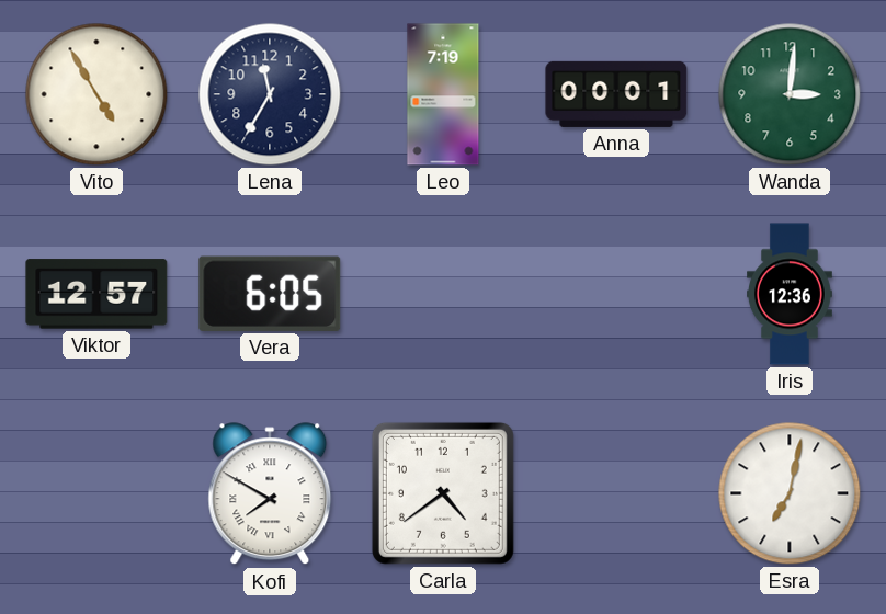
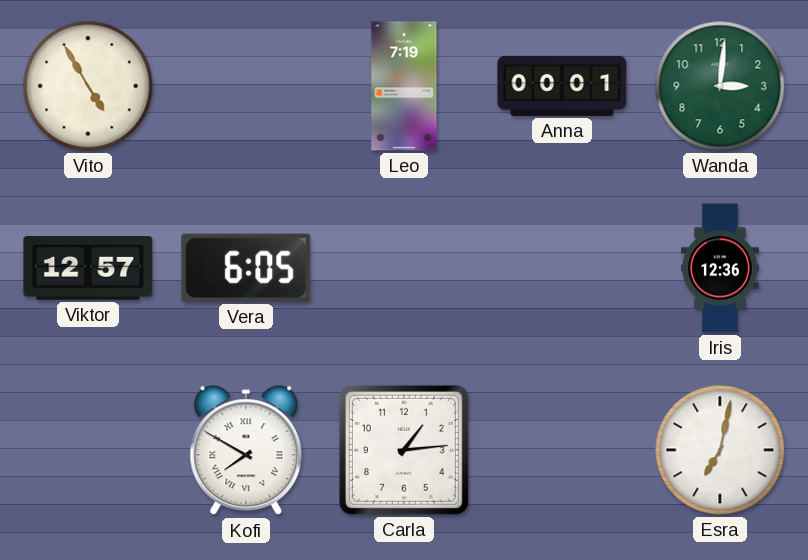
Lena: 11:35 -> none
Carla: 4:39 -> 1:14
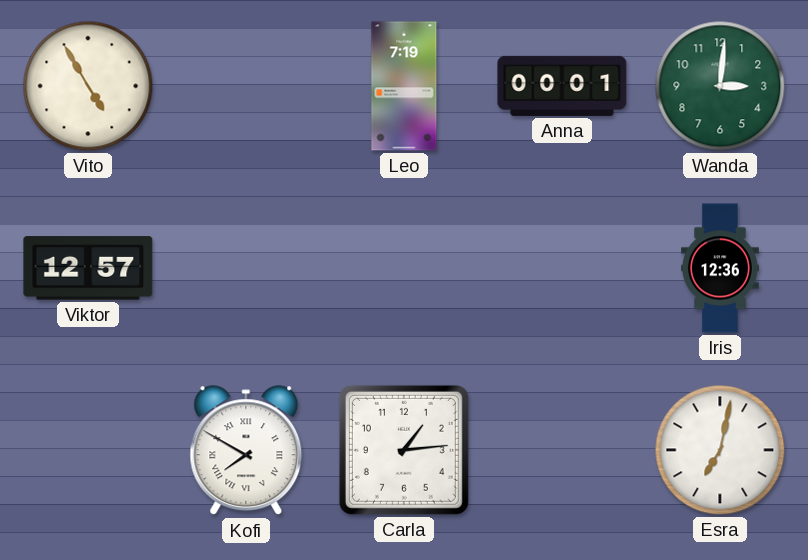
Vera: 6:05 -> none
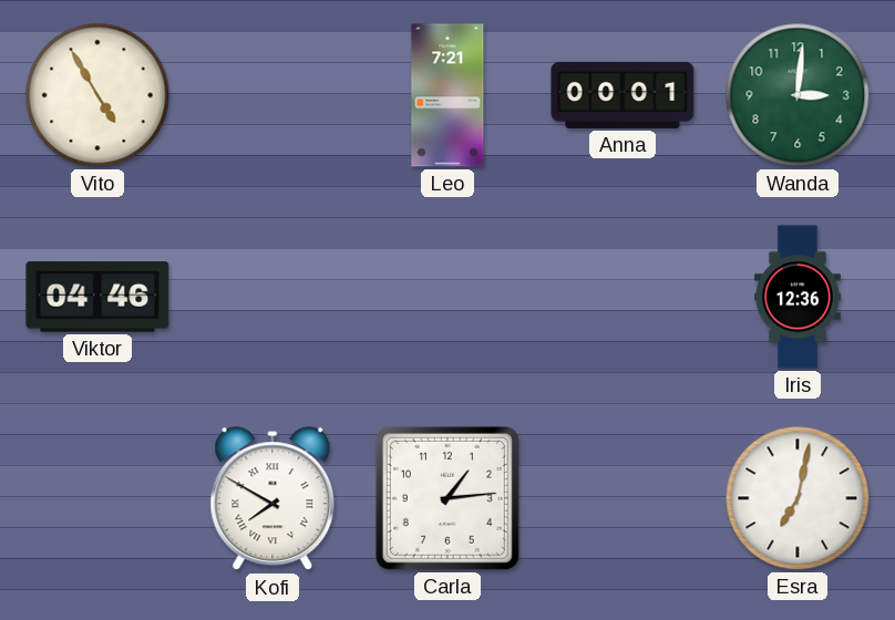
Leo: 7:19 -> 7:21
Viktor: 12:57 -> 04:46
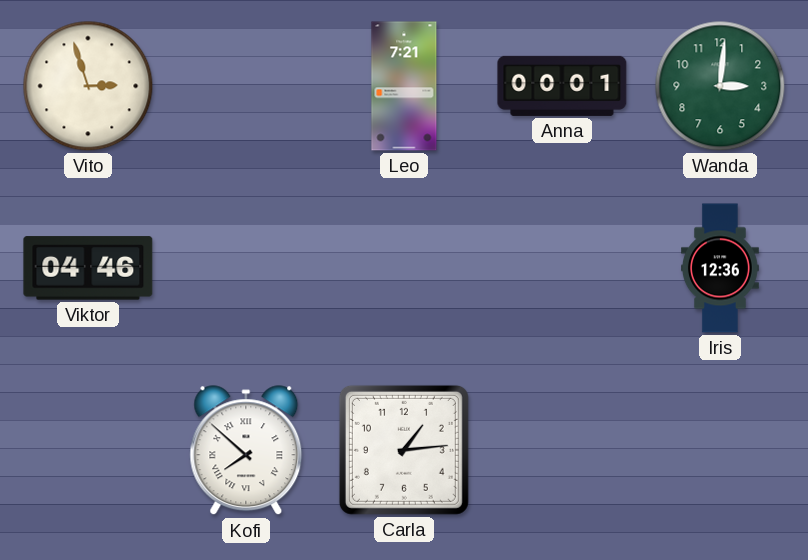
Vito: 4:55 -> 2:57
Kofi: 7:50 -> 7:52
Esra: 7:02 -> none
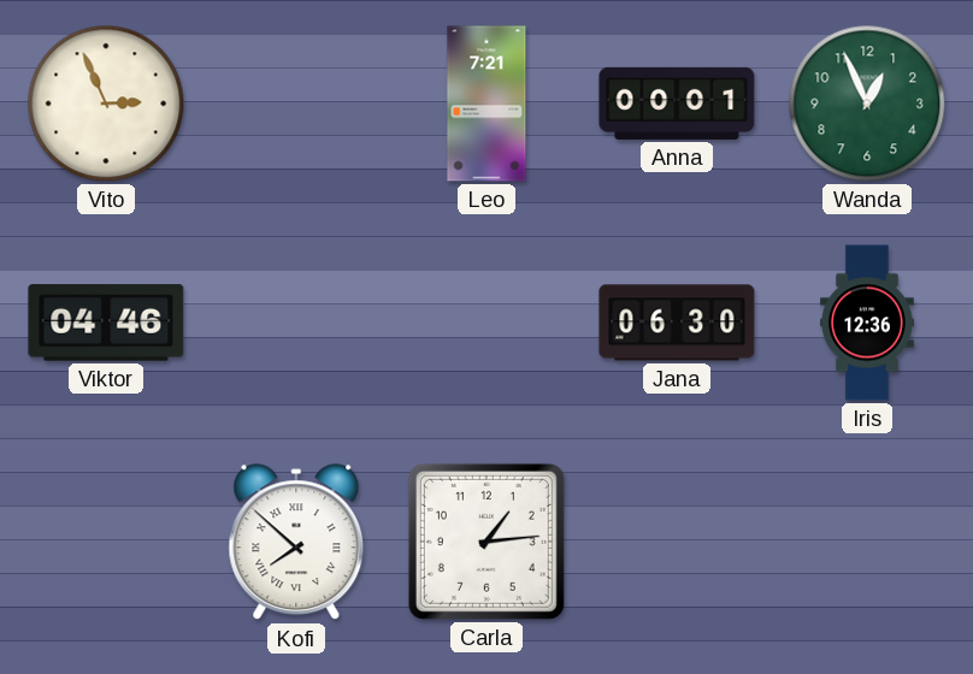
Vito: 2:57 -> 2:56
Wanda: 3:01 -> 12:56
Jana: none -> 06:30
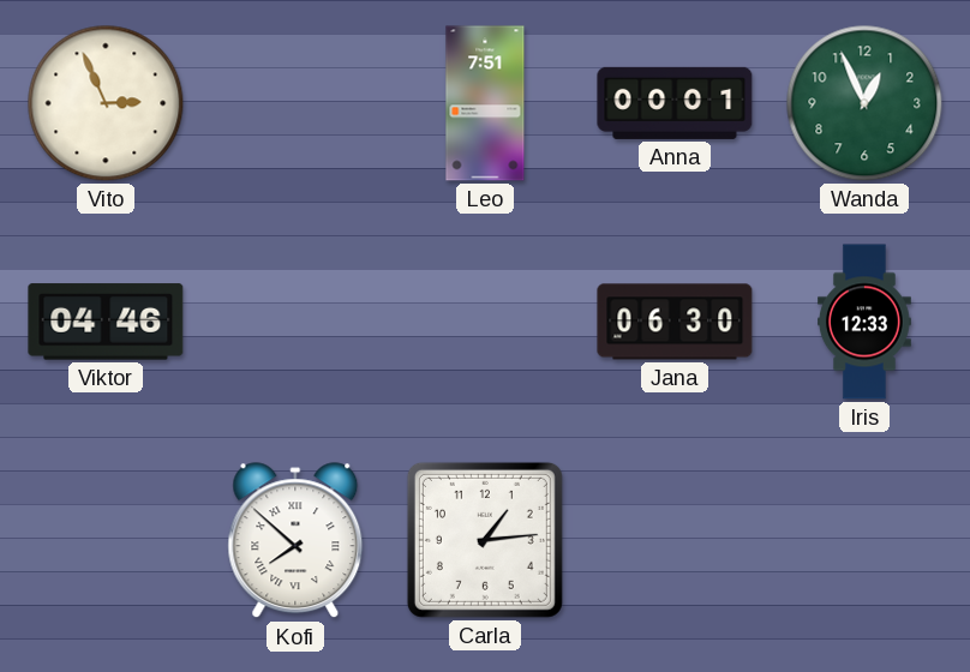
Leo: 7:21 -> 7:51
Iris: 12:36 -> 12:33
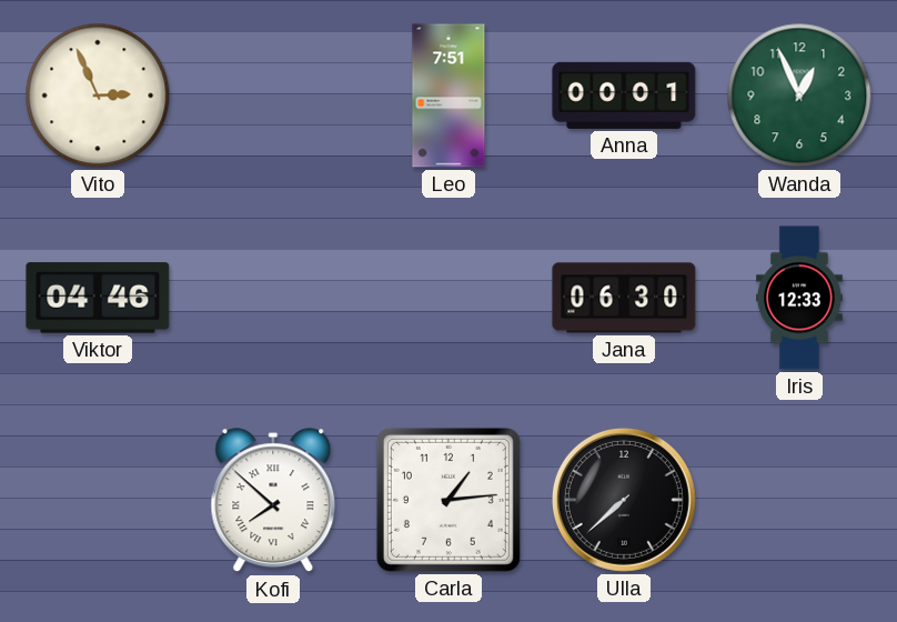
Ulla: none -> 7:38
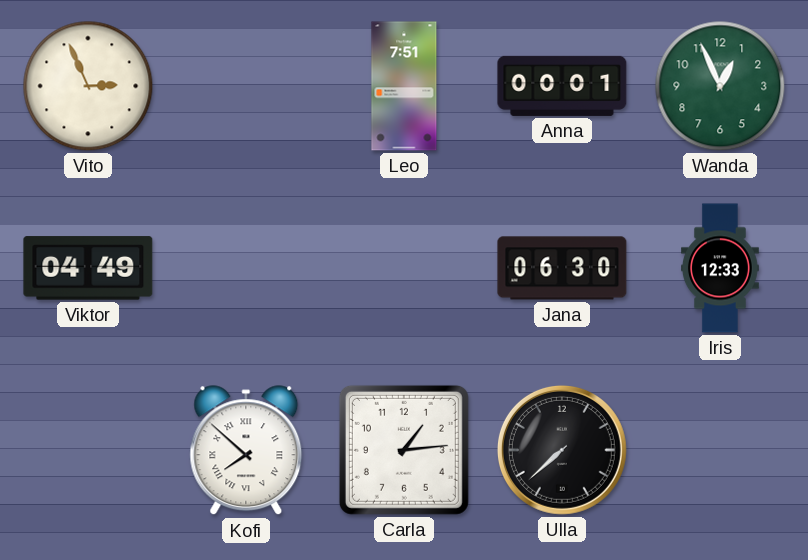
Viktor: 04:46 -> 04:49
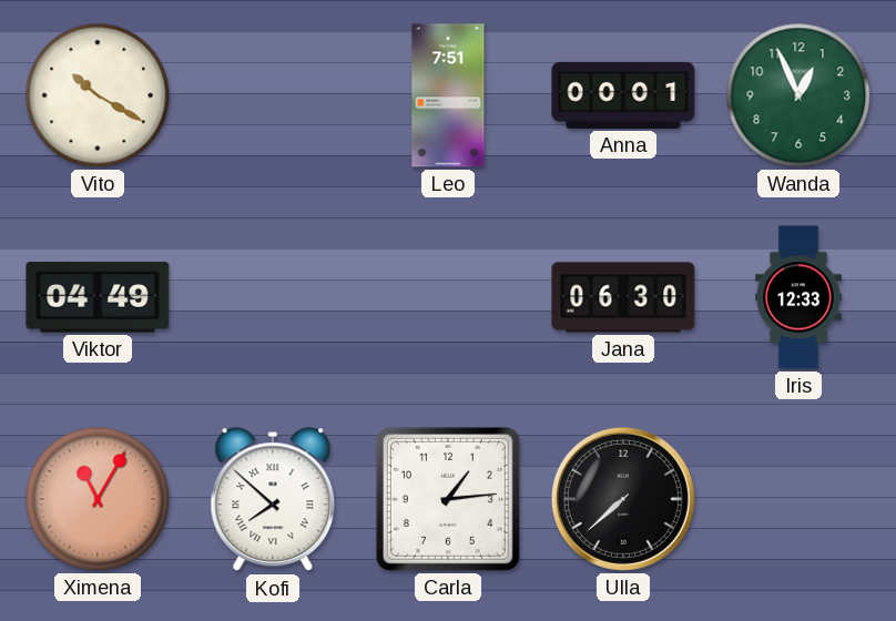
Vito: 2:56 -> 10:20
Ximena: none -> 11:05
